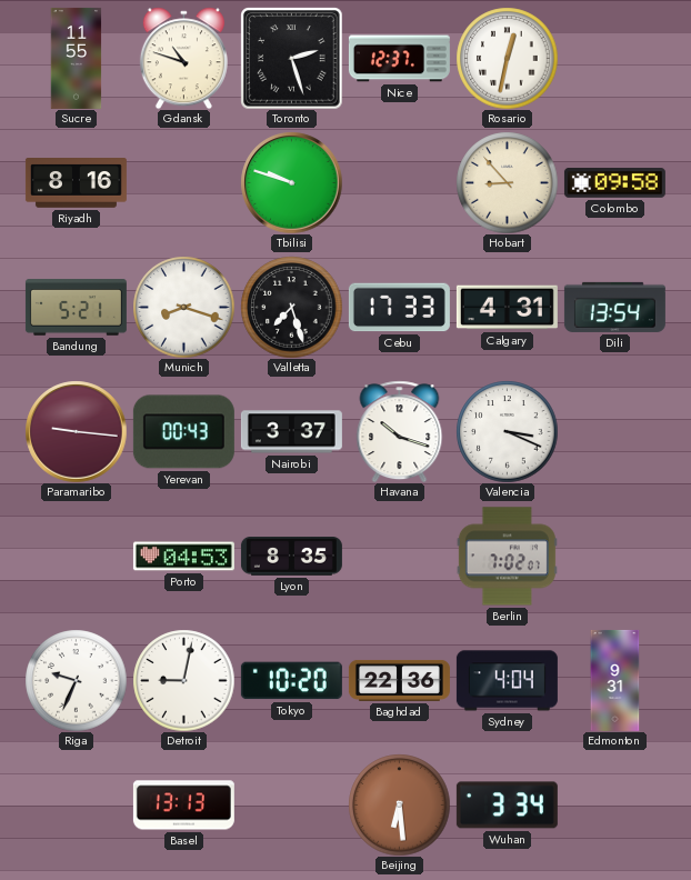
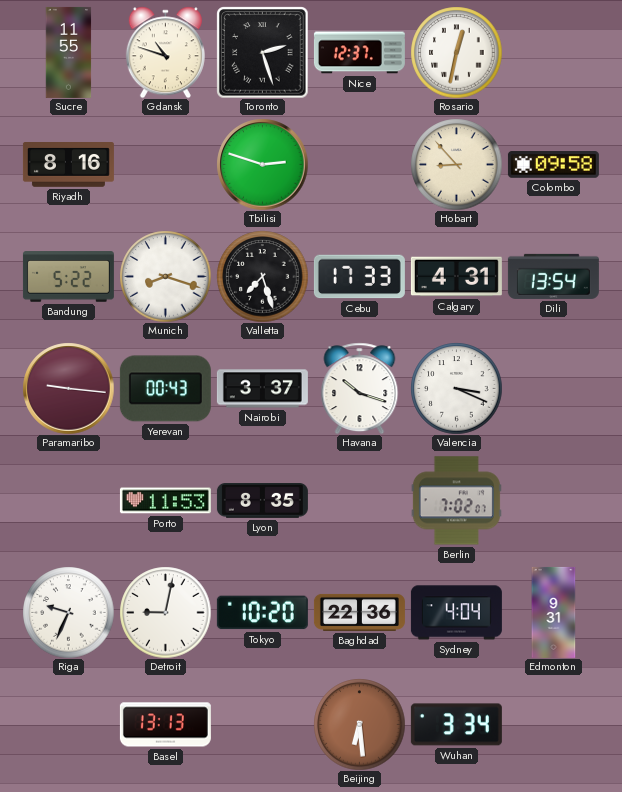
Tbilisi: 9:48 -> 2:48
Bandung: 5:21 -> 5:22
Porto: 04:53 -> 11:53
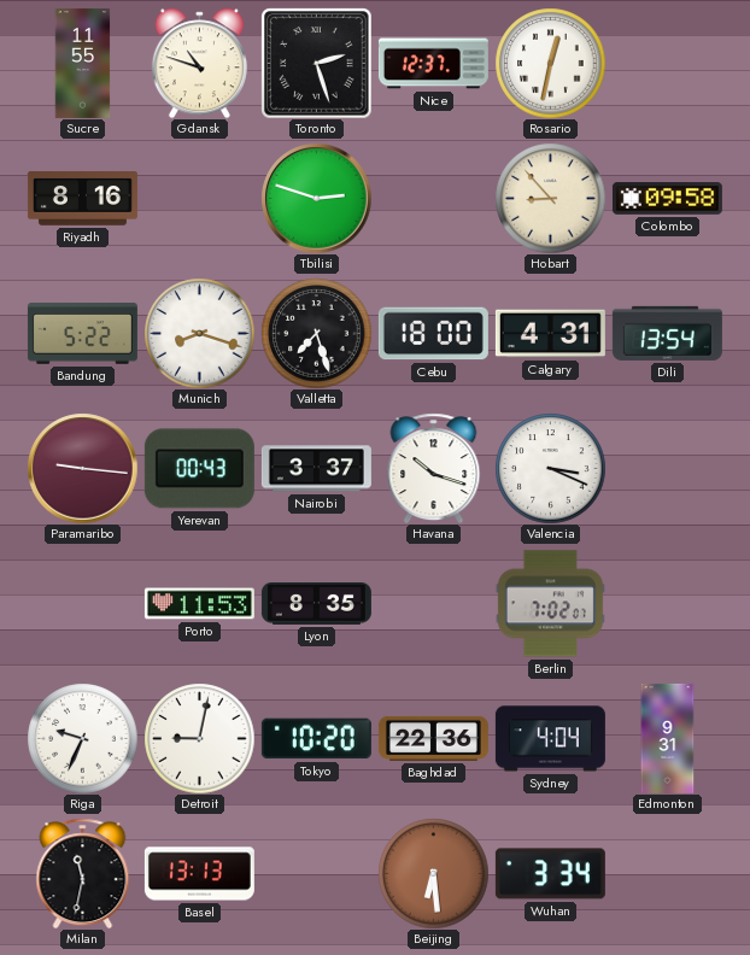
Cebu: 17:33 -> 18:00
Milan: none -> 11:32
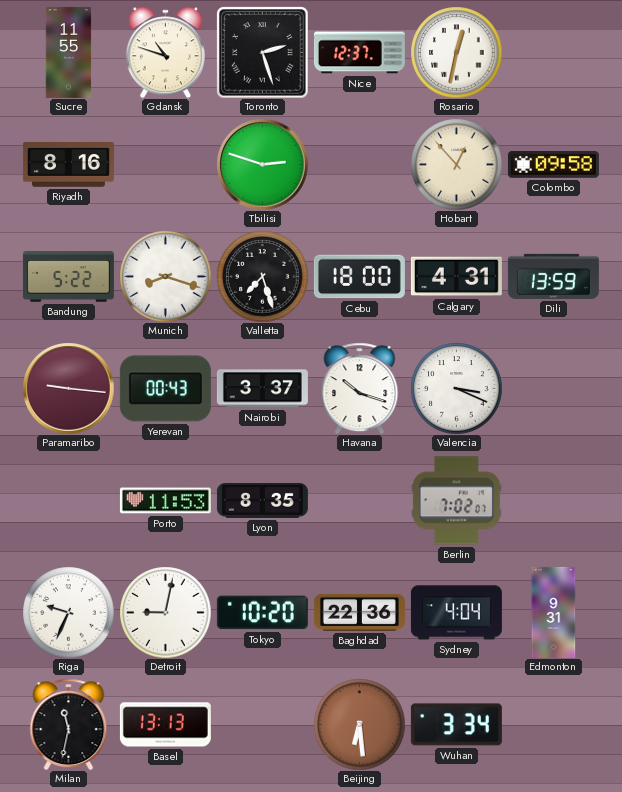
Hobart: 8:53 -> 12:53
Dili: 13:54 -> 13:59
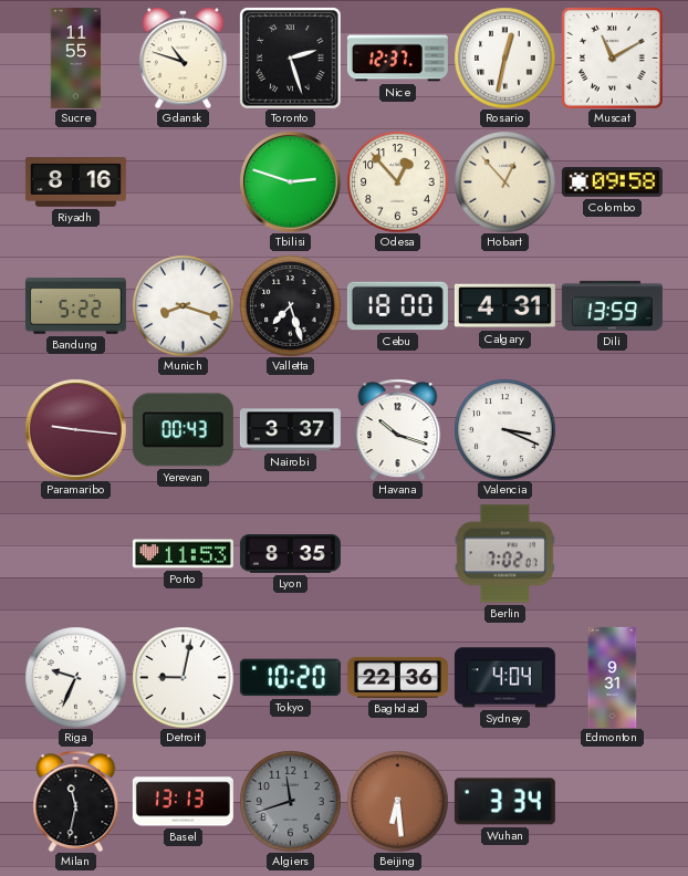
Muscat: none -> 11:10
Odesa: none -> 12:53
Algiers: none -> 11:42
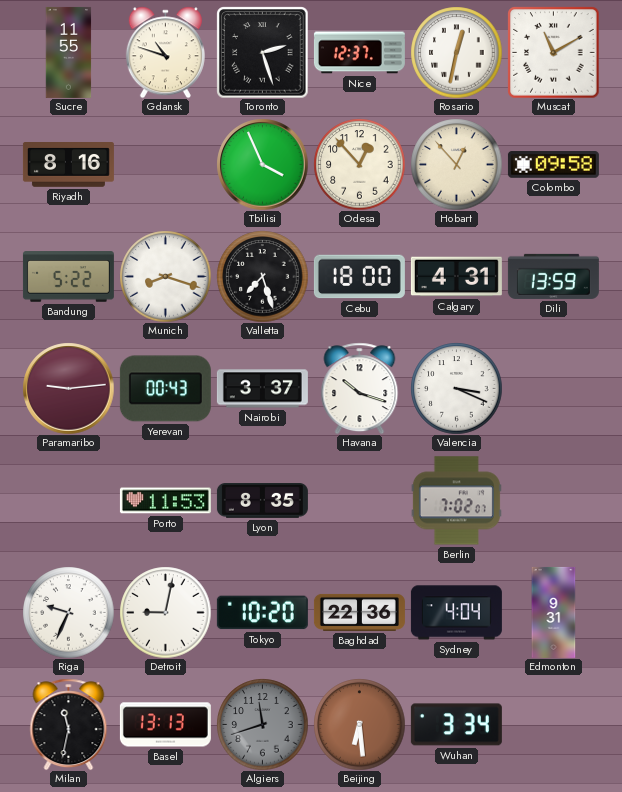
Tbilisi: 2:48 -> 3:56
Paramaribo: 9:16 -> 9:14
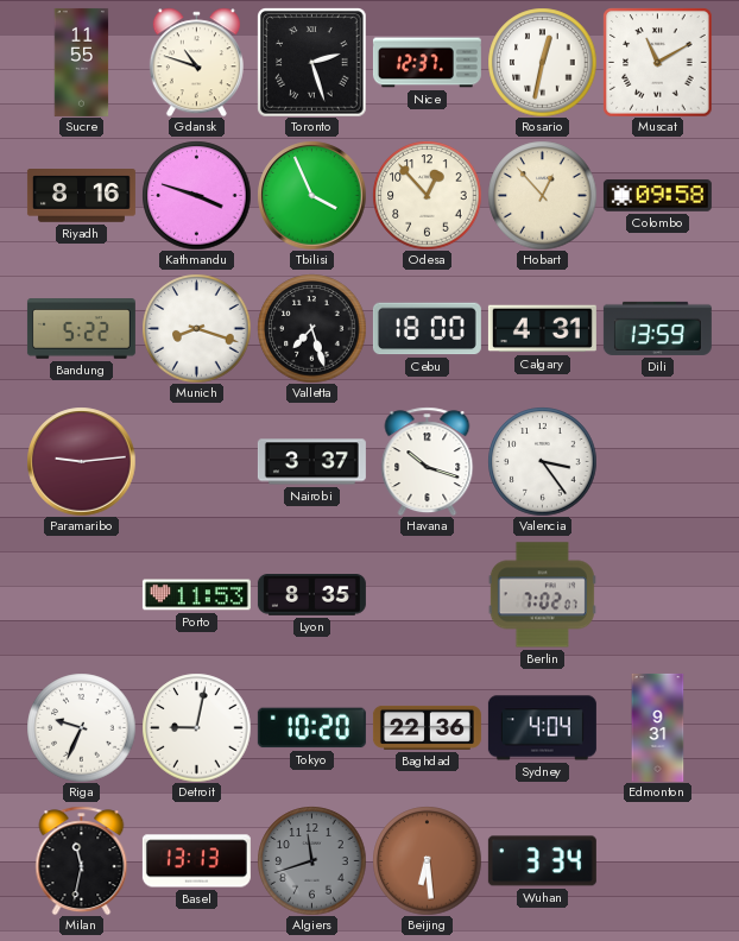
Kathmandu: none -> 3:48
Yerevan: 00:43 -> none
Valencia: 3:19 -> 3:24
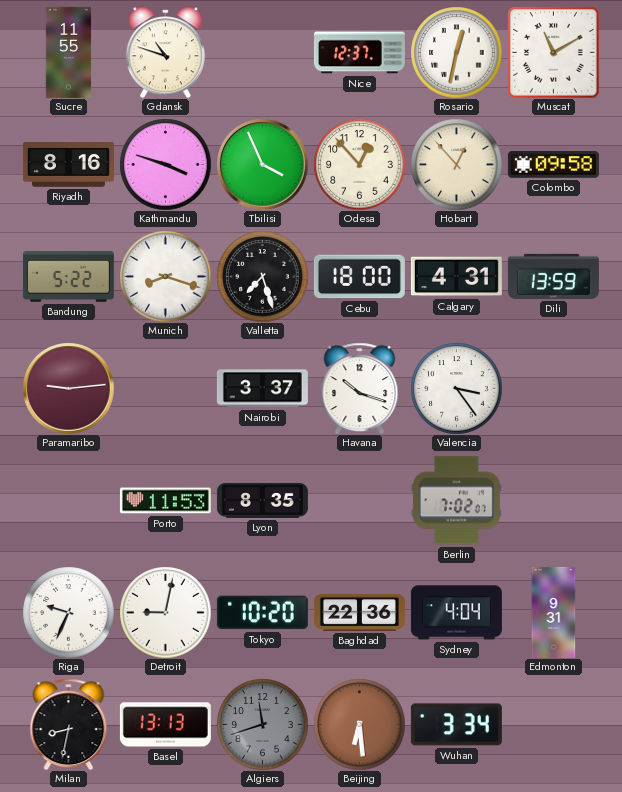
Toronto: 2:27 -> none
Milan: 11:32 -> 8:32
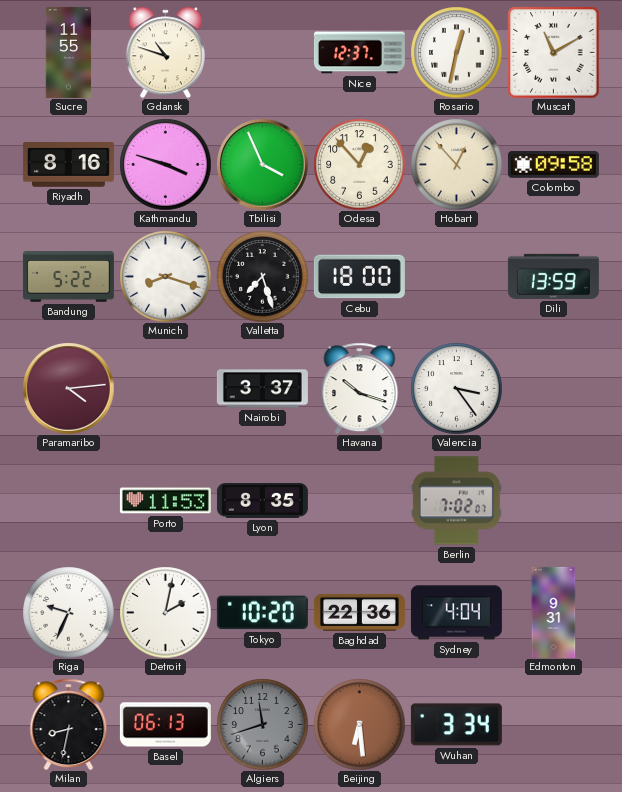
Calgary: 4:31 -> none
Paramaribo: 9:14 -> 4:14
Detroit: 9:02 -> 2:02
Basel: 13:13 -> 06:13
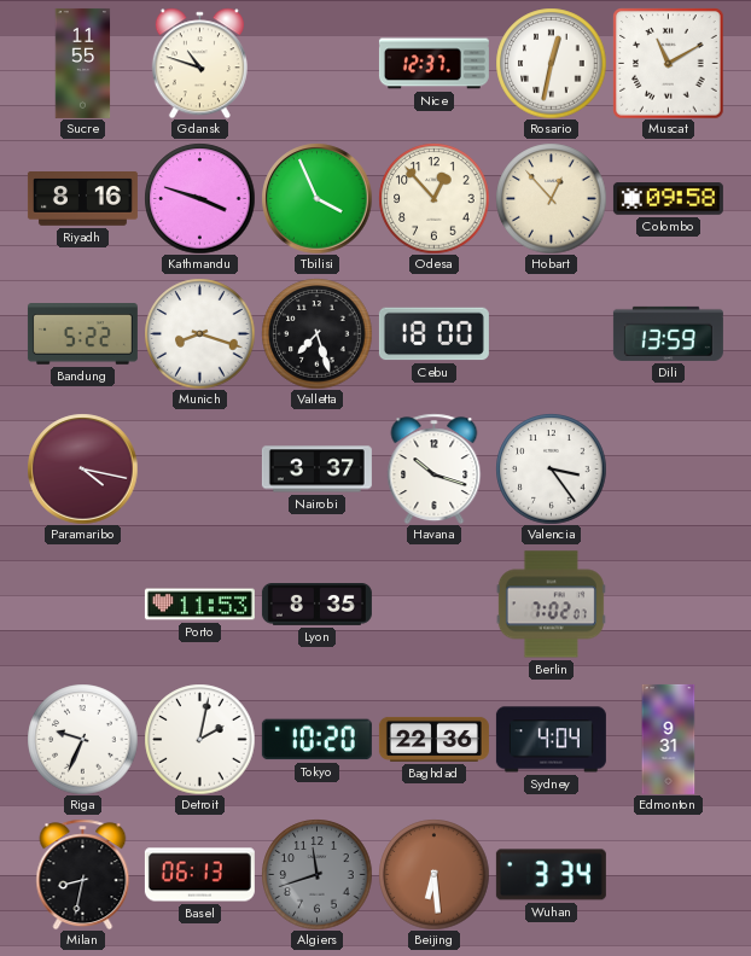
Paramaribo: 4:14 -> 4:17
